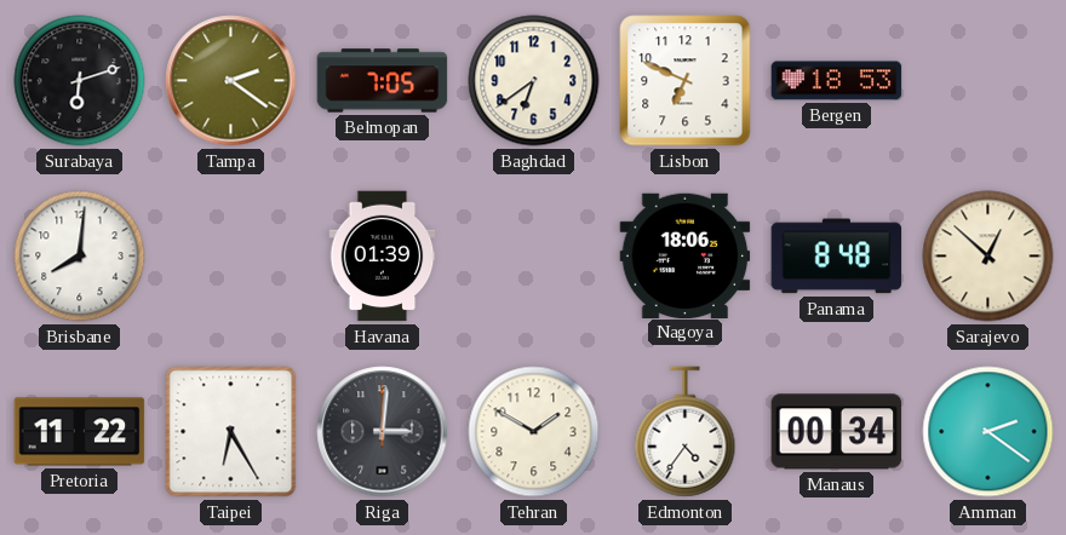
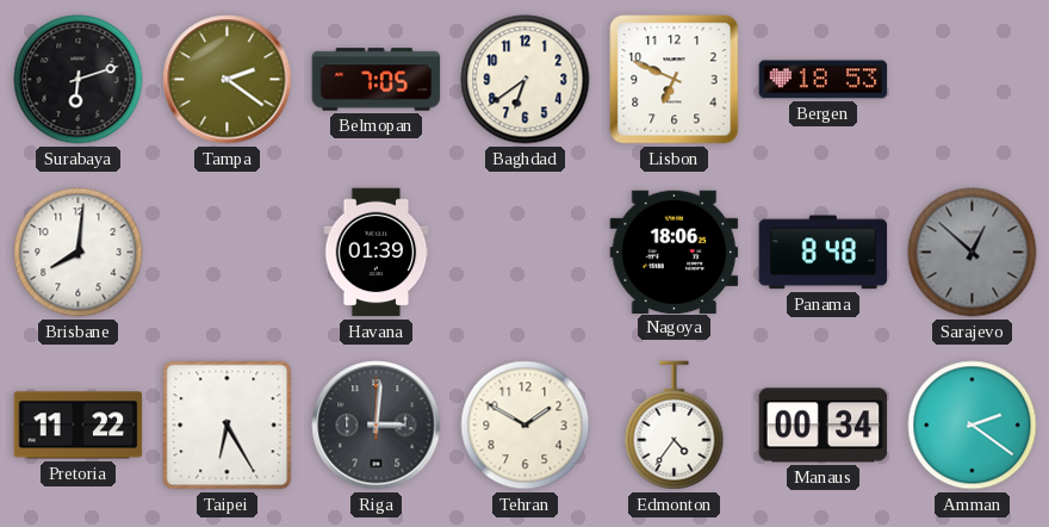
Sarajevo dial: cream -> grey
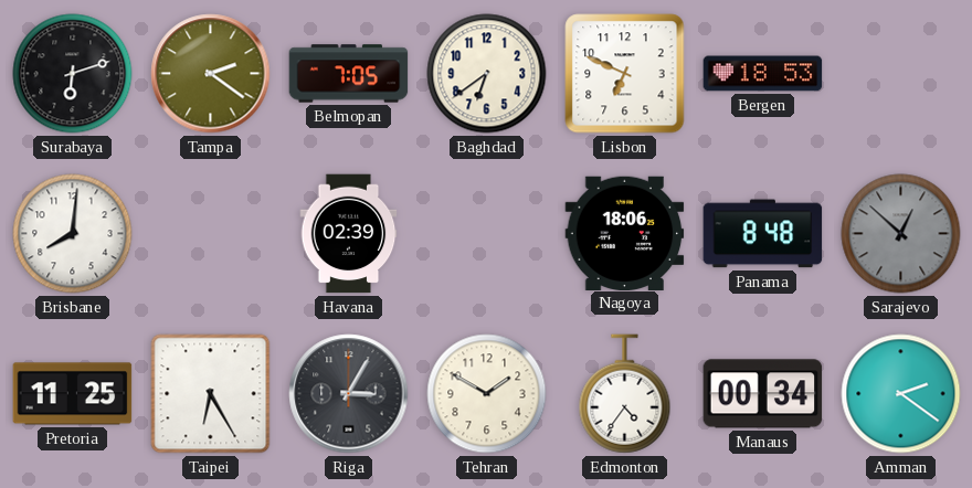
Havana: 01:39 -> 02:39
Pretoria: 11:22 -> 11:25
Riga: 3:01 -> 3:05
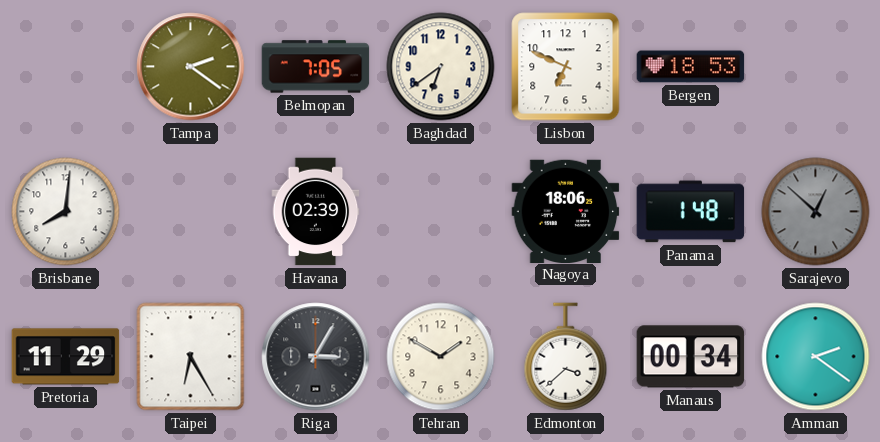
Surabaya: 6:12 -> none
Panama: 8:48 -> 1:48
Pretoria: 11:25 -> 11:29
Edmonton: 4:36 -> 3:38
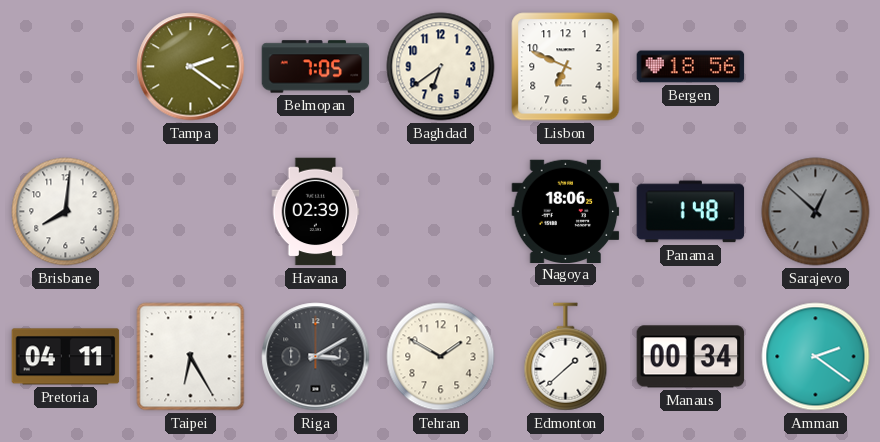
Bergen: 18:53 -> 18:56
Pretoria: 11:29 -> 04:11
Riga: 3:05 -> 3:10
Edmonton: 3:38 -> 1:38
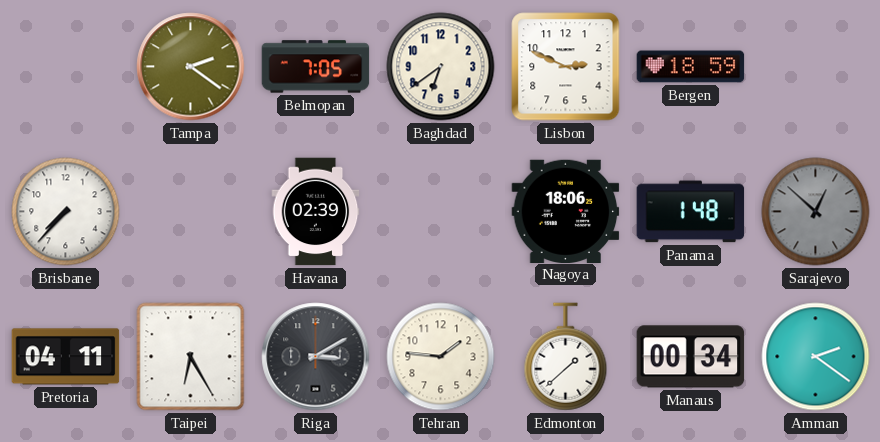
Lisbon: 6:49 -> 2:49
Bergen: 18:56 -> 18:59
Brisbane: 8:01 -> 7:37
Tehran: 1:50 -> 1:46
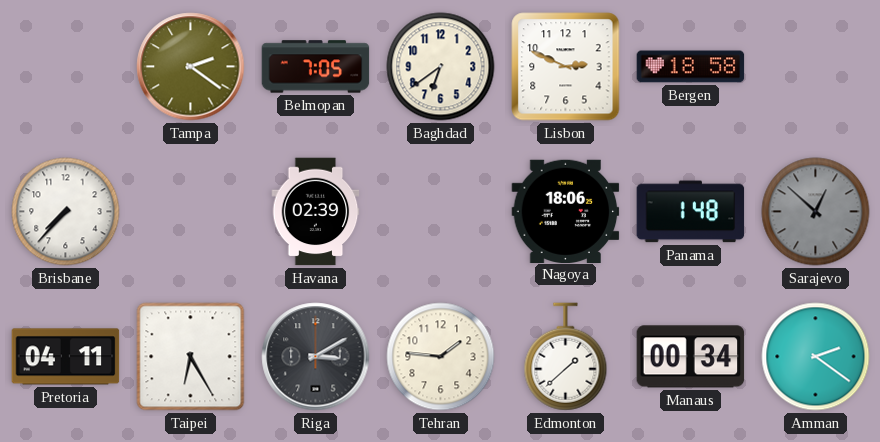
Bergen: 18:59 -> 18:58
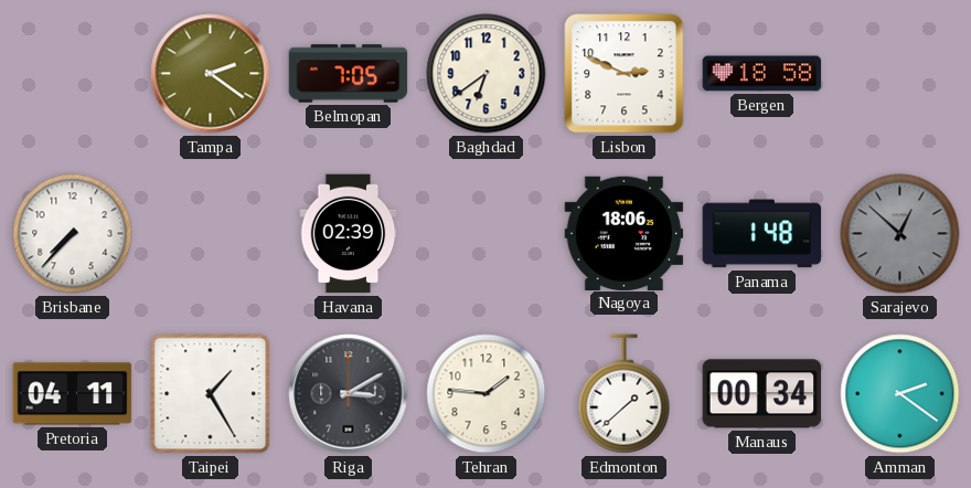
Taipei: 6:25 -> 1:25
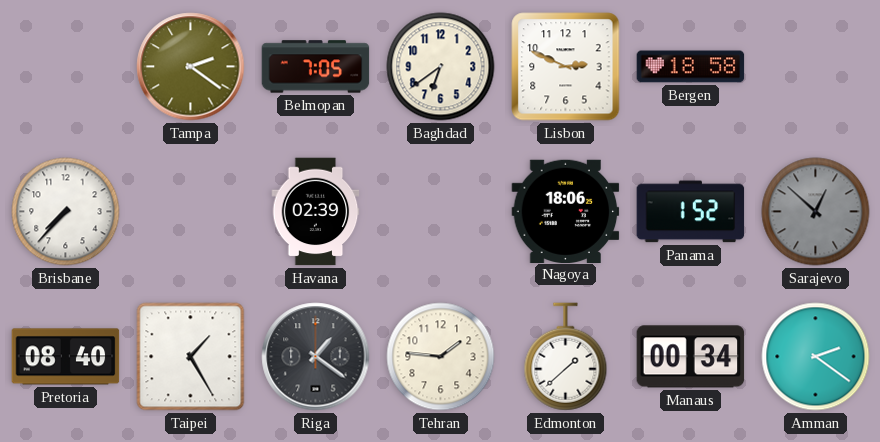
Panama: 1:48 -> 1:52
Pretoria: 04:11 -> 08:40
Riga: 3:10 -> 1:21
